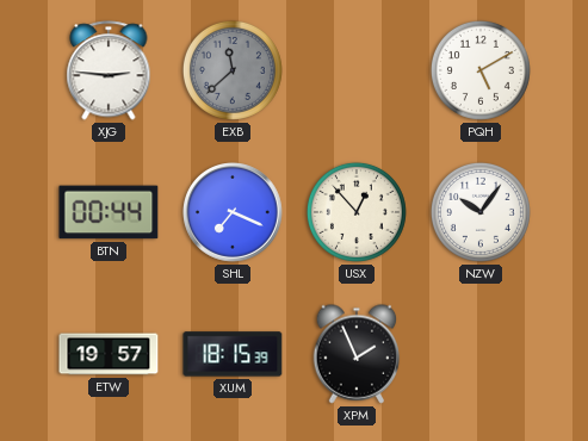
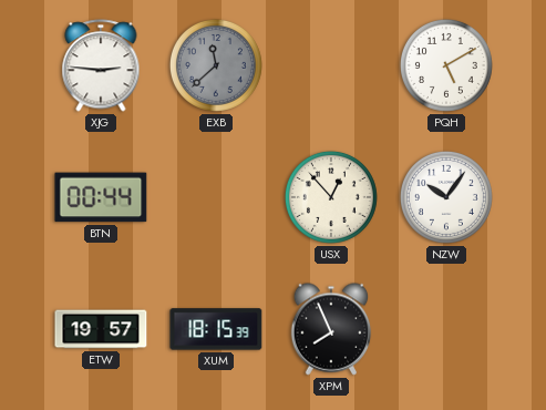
SHL: 7:19 -> none
XPM: 1:56 -> 7:56
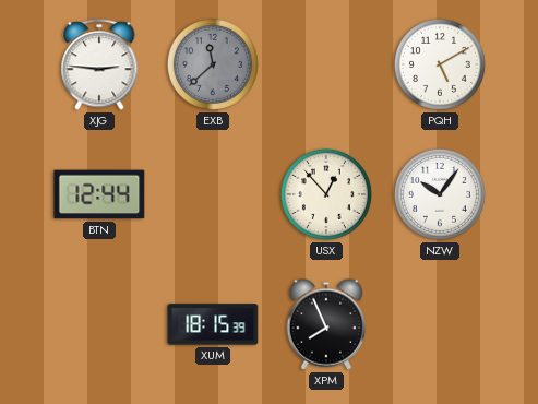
BTN: 00:44 -> 12:44
ETW: 19:57 -> none
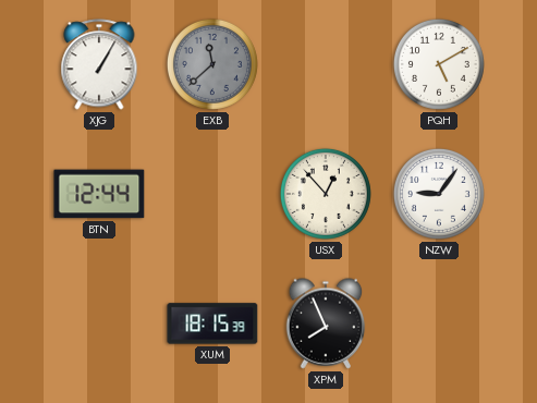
XJG: 2:46 -> 1:05
NZW: 10:06 -> 9:06
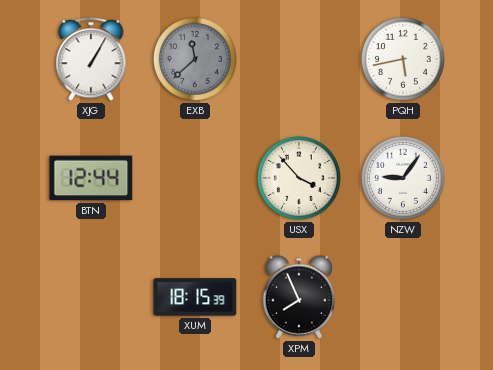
PQH: 5:10 -> 5:43
USX: 12:53 -> 3:53
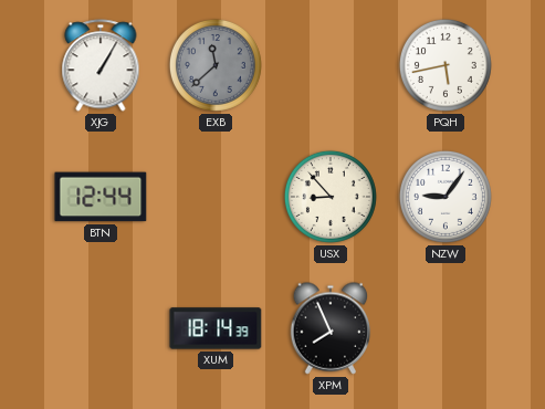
USX: 3:53 -> 8:53
XUM: 18:15 -> 18:14
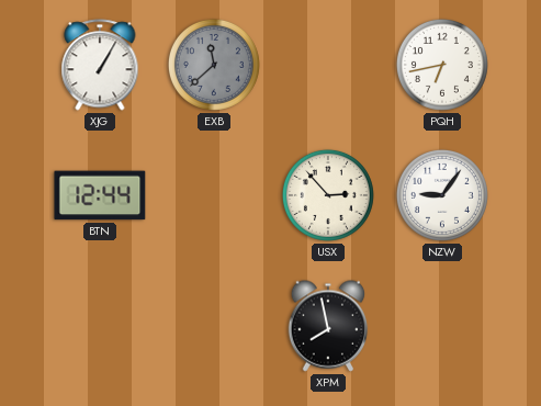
PQH: 5:43 -> 6:43
USX: 8:53 -> 2:53
XUM: 18:14 -> none
XPM: 7:56 -> 7:58
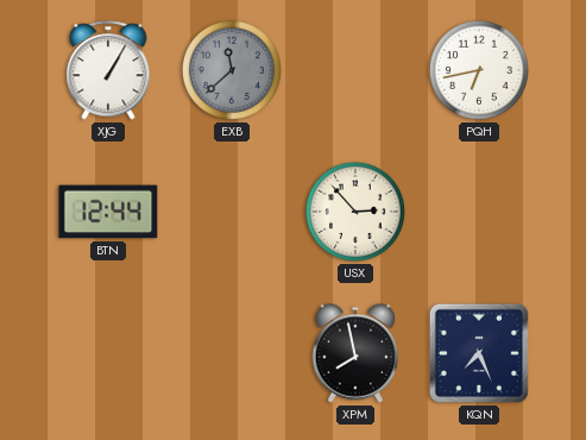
NZW: 9:06 -> none
KQN: none -> 7:26
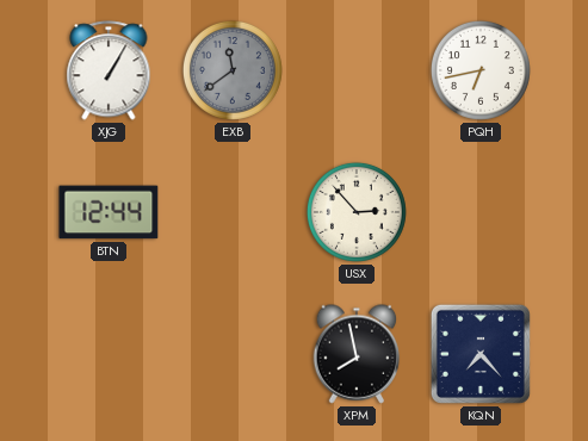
EXB: 11:38 -> 11:39
KQN: 7:26 -> 7:23
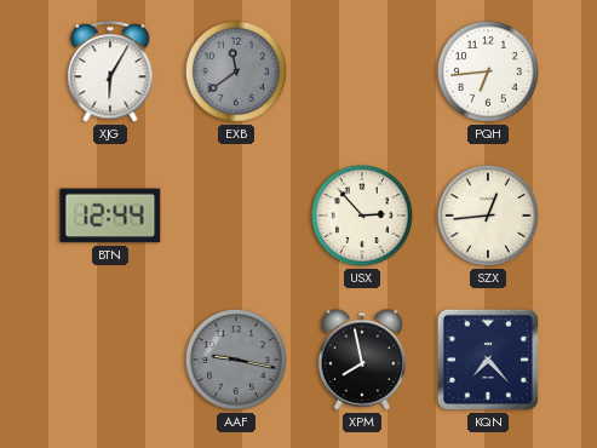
XJG: 1:05 -> 6:05
PQH: 6:43 -> 6:44
SZX: none -> 12:44
AAF: none -> 9:17
